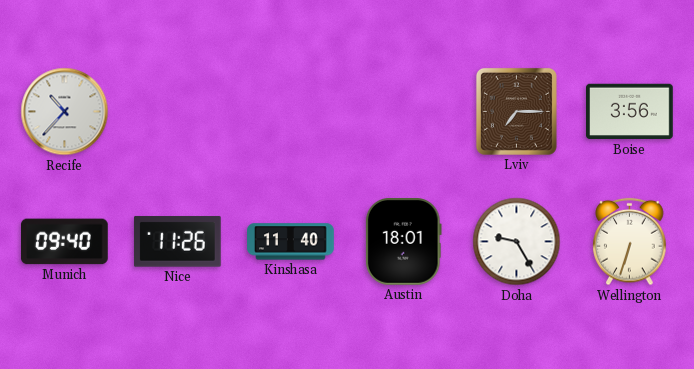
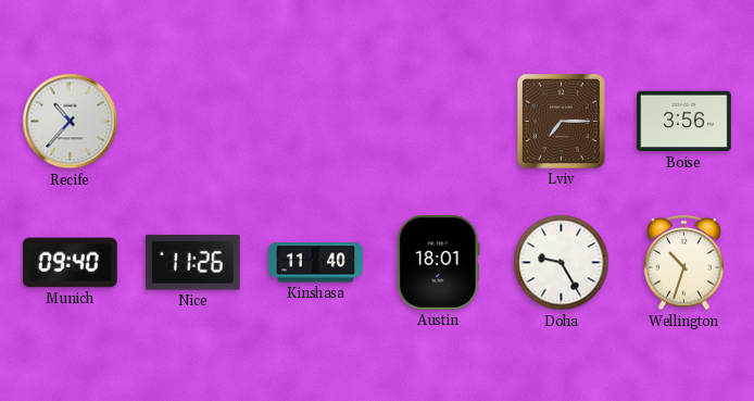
Wellington: 6:33 -> 10:33
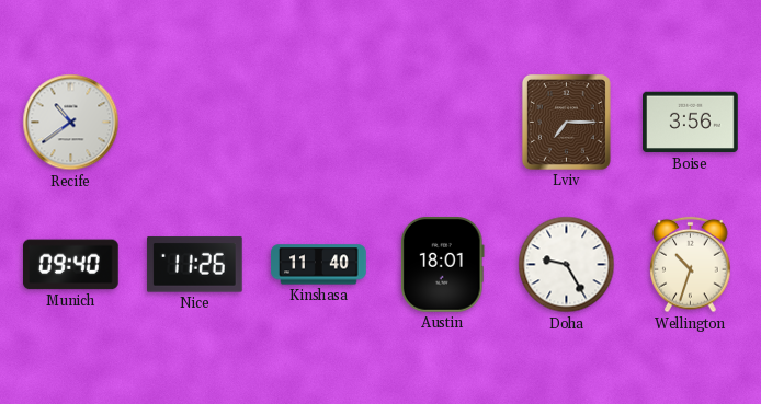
Recife: 10:37 -> 10:39
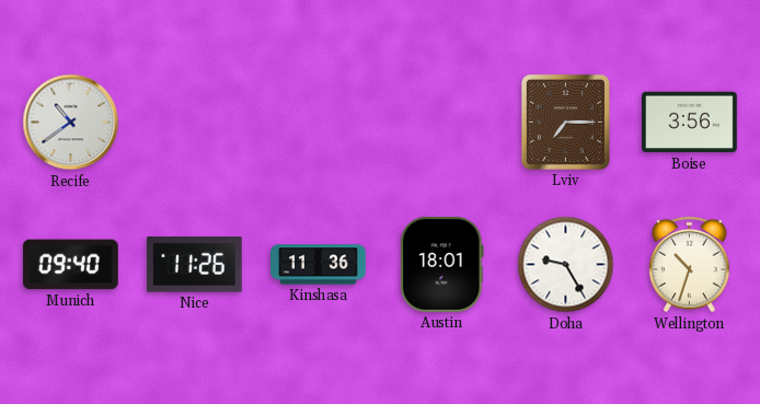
Kinshasa: 11:40 -> 11:36
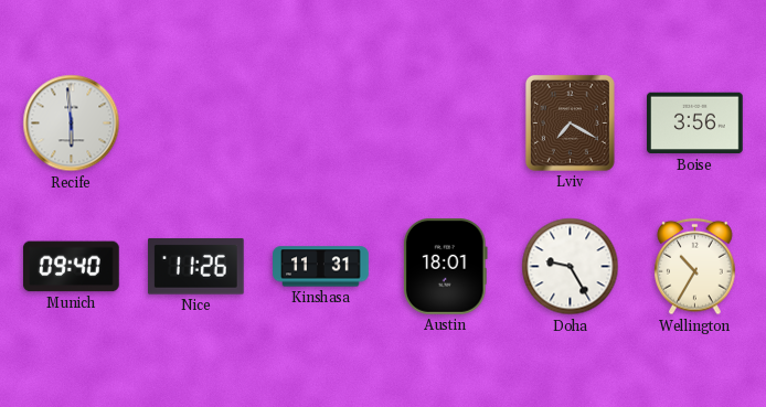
Recife: 10:39 -> 5:59
Lviv: 7:15 -> 7:20
Kinshasa: 11:36 -> 11:31
Wellington: 10:33 -> 10:35
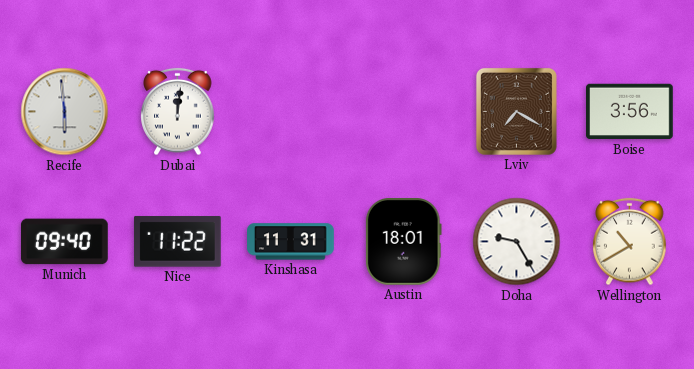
Dubai: none -> 12:01
Nice: 11:26 -> 11:22
Wellington: 10:35 -> 10:40
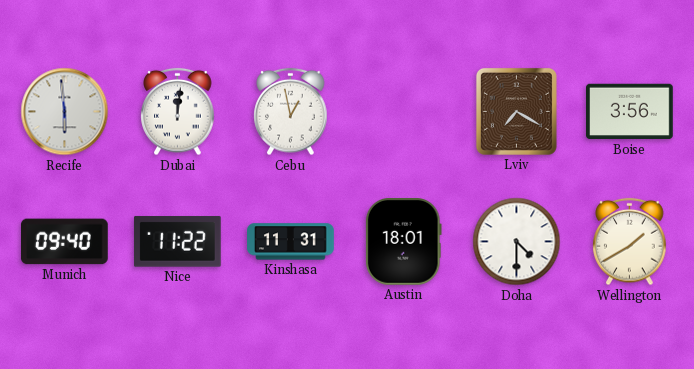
Cebu: none -> 12:58
Doha: 9:25 -> 4:30
Wellington: 10:40 -> 1:40
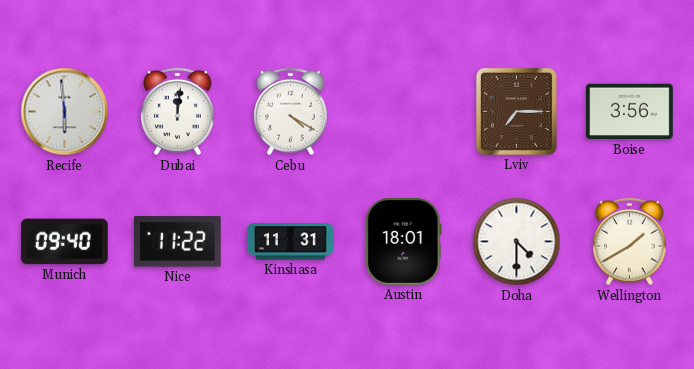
Cebu: 12:58 -> 4:20
Lviv: 7:20 -> 7:15
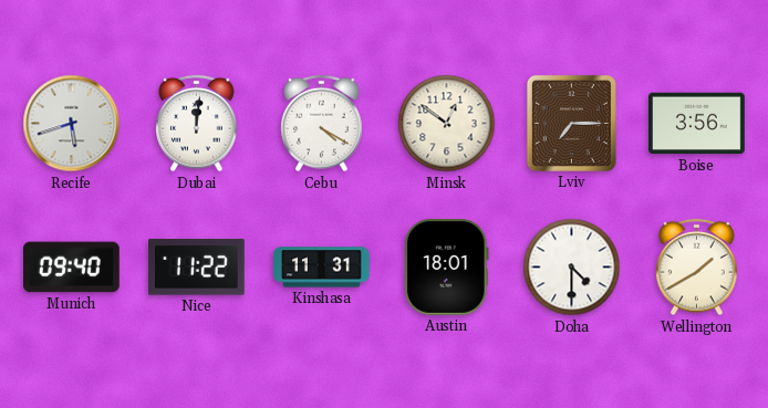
Recife: 5:59 -> 5:42
Minsk: none -> 12:51
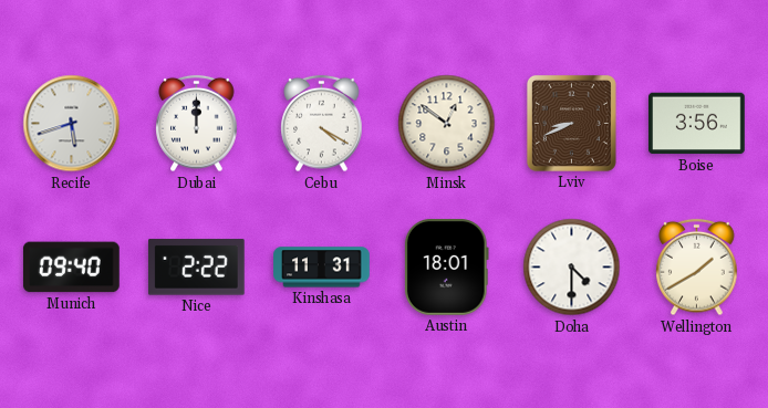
Dubai: 12:01 -> 12:00
Lviv: 7:15 -> 8:41
Nice: 11:22 -> 2:22
